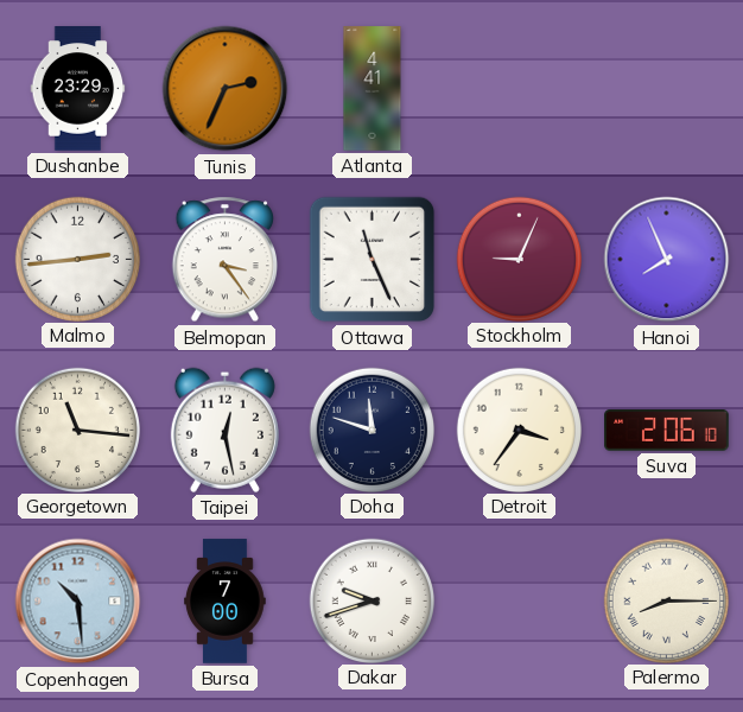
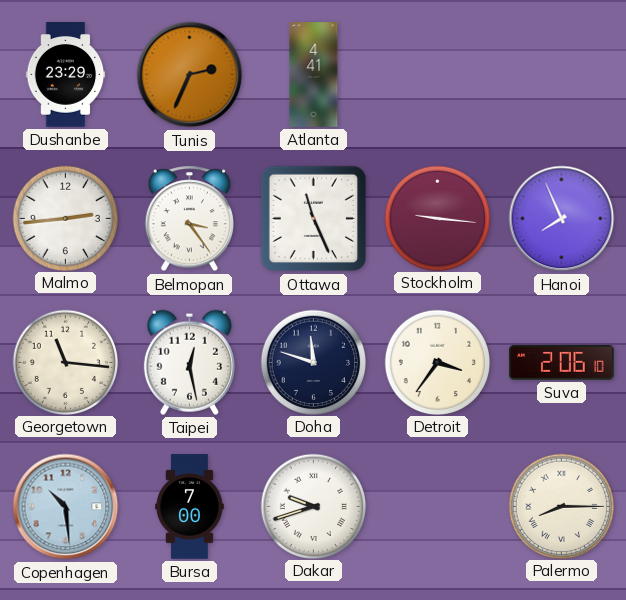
Stockholm: 9:04 -> 9:16
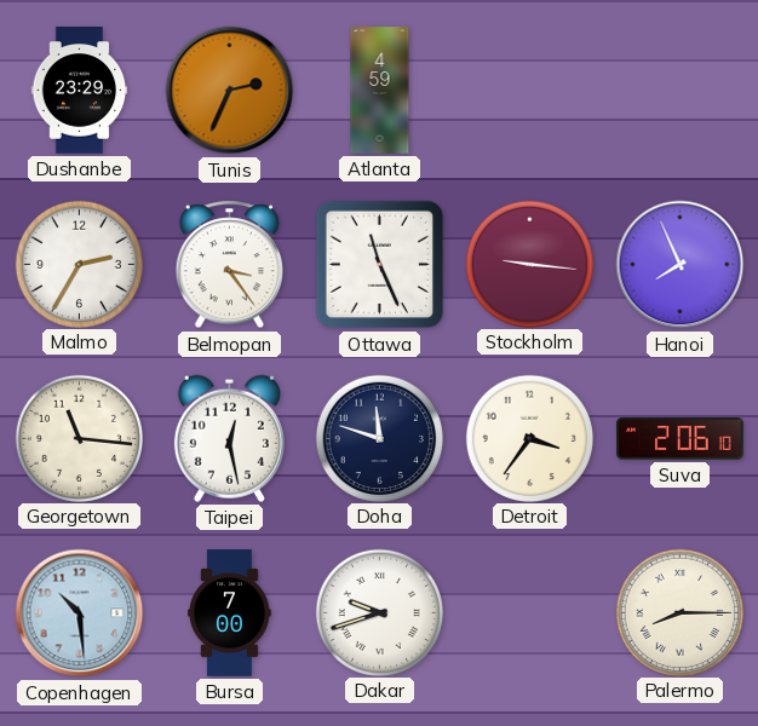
Atlanta: 4:41 -> 4:59
Malmo: 2:44 -> 2:35
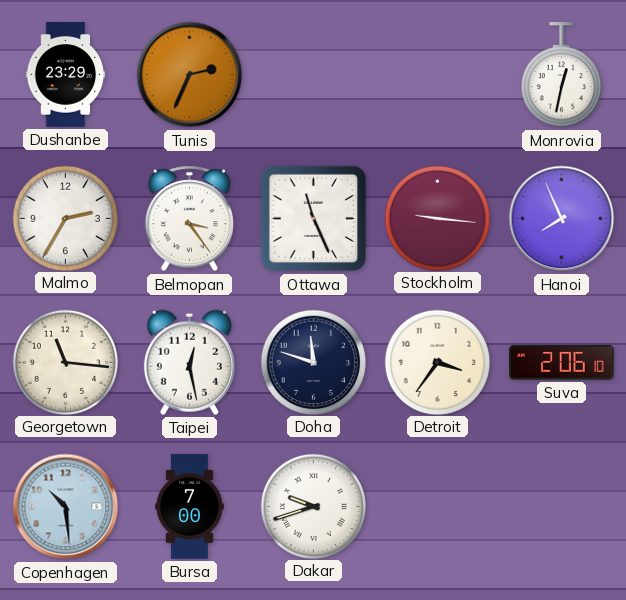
Atlanta: 4:59 -> none
Monrovia: none -> 12:32
Palermo: 8:15 -> none
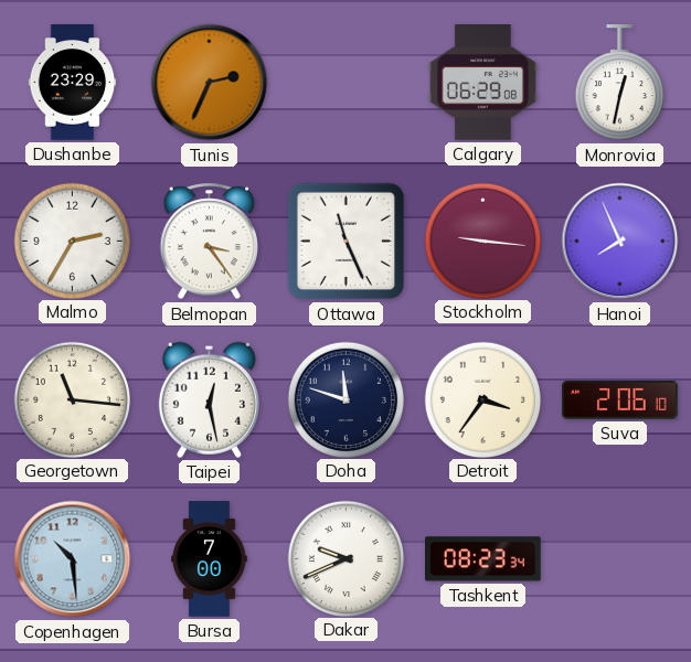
Calgary: none -> 06:29
Dakar: 9:42 -> 9:41
Tashkent: none -> 08:23
